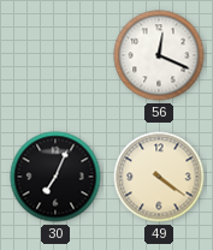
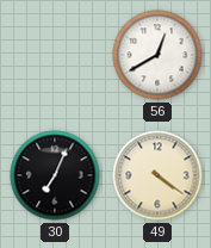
56: 12:19 -> 12:40
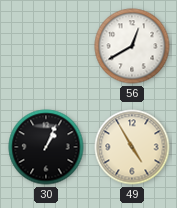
30: 7:04 -> 1:04
49: 4:21 -> 4:55
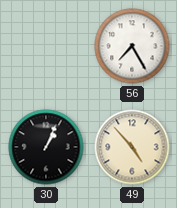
56: 12:40 -> 7:25
49: 4:55 -> 4:53
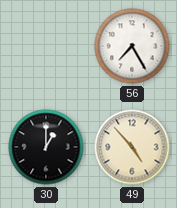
30: 1:04 -> 1:00
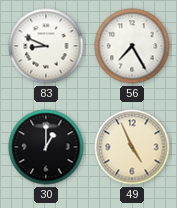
83: none -> 8:49
49: 4:53 -> 4:56
